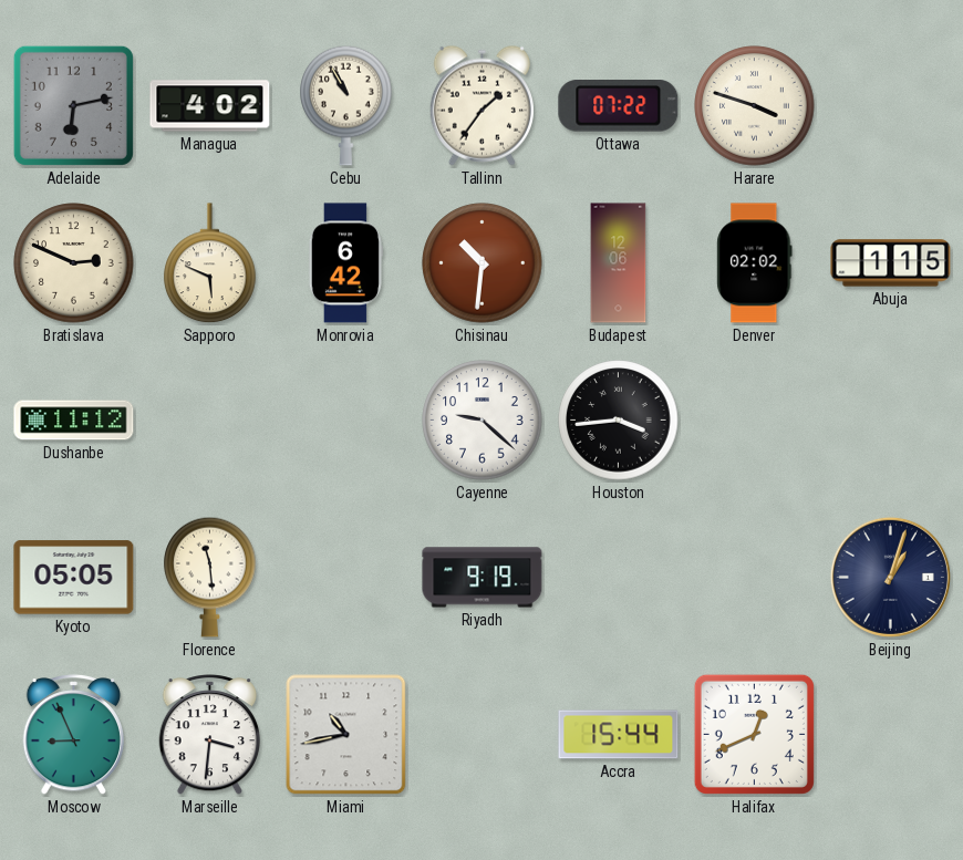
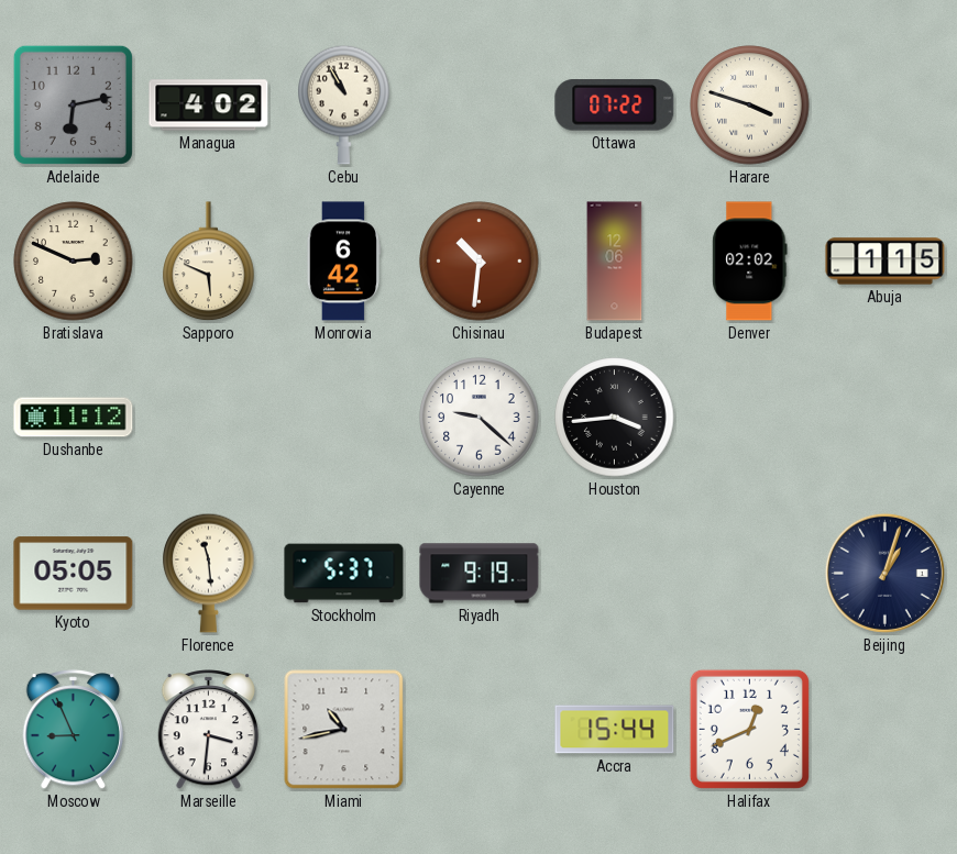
Tallinn: 1:36 -> none
Stockholm: none -> 5:37
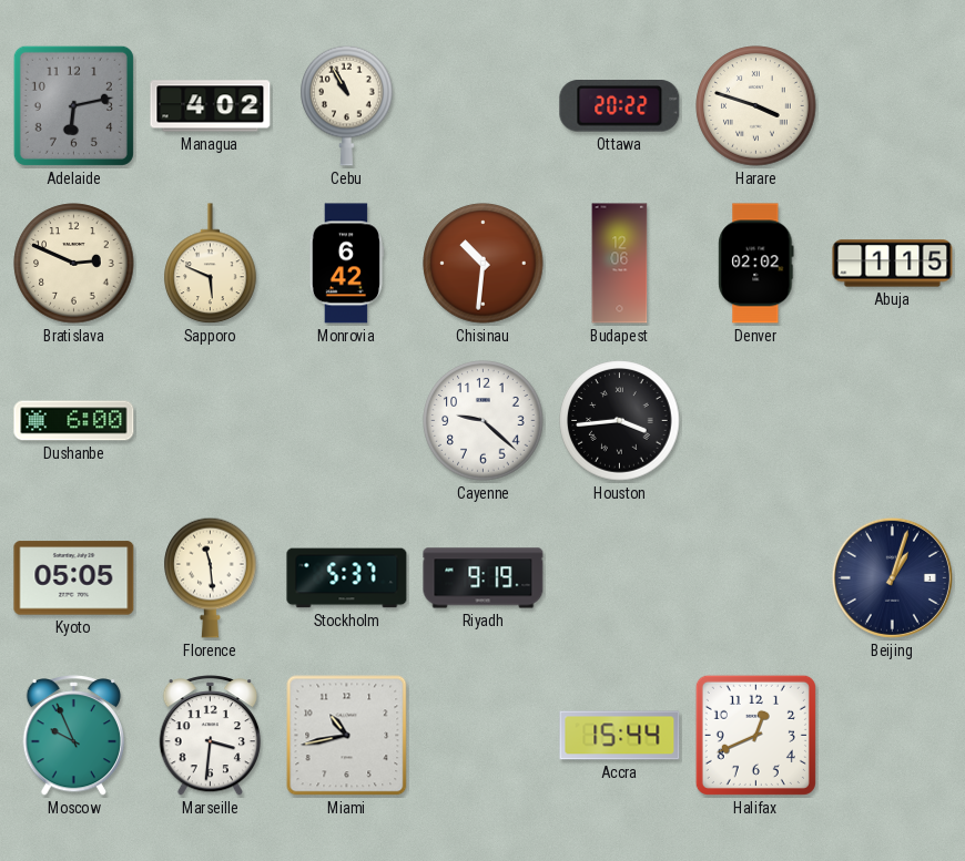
Ottawa: 07:22 -> 20:22
Dushanbe: 11:12 -> 6:00
Moscow: 8:56 -> 9:56
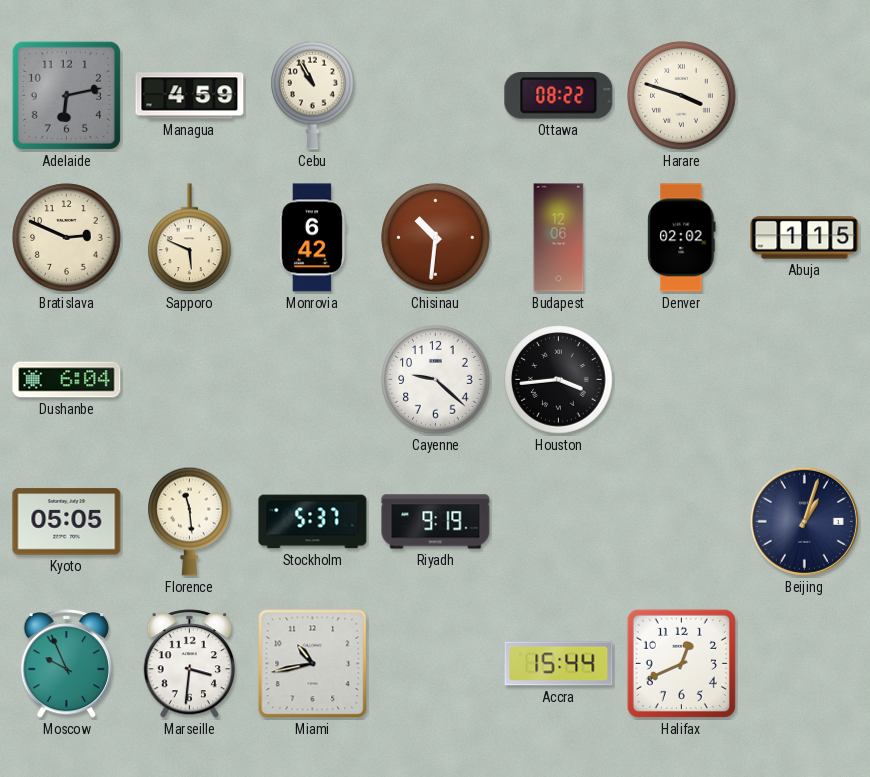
Managua: 4:02 -> 4:59
Ottawa: 20:22 -> 08:22
Dushanbe: 6:00 -> 6:04
